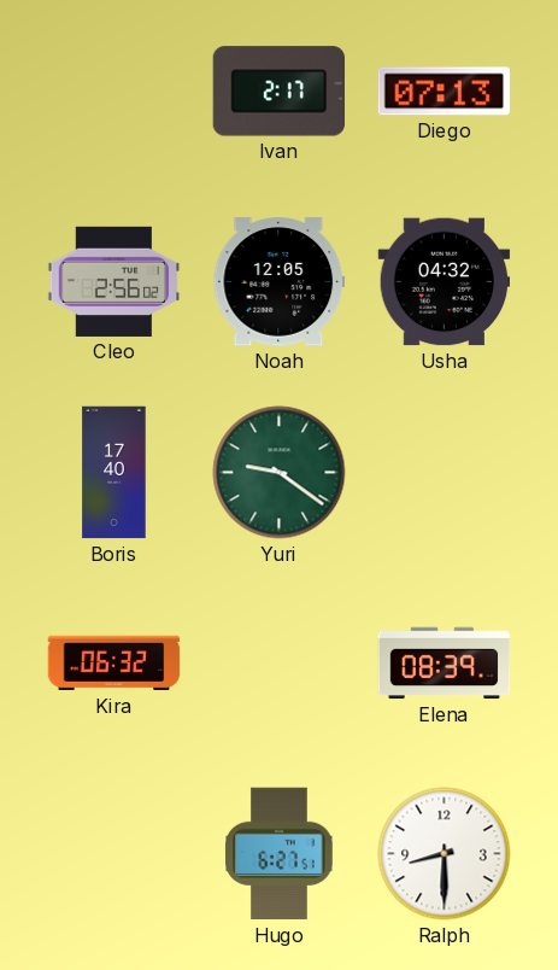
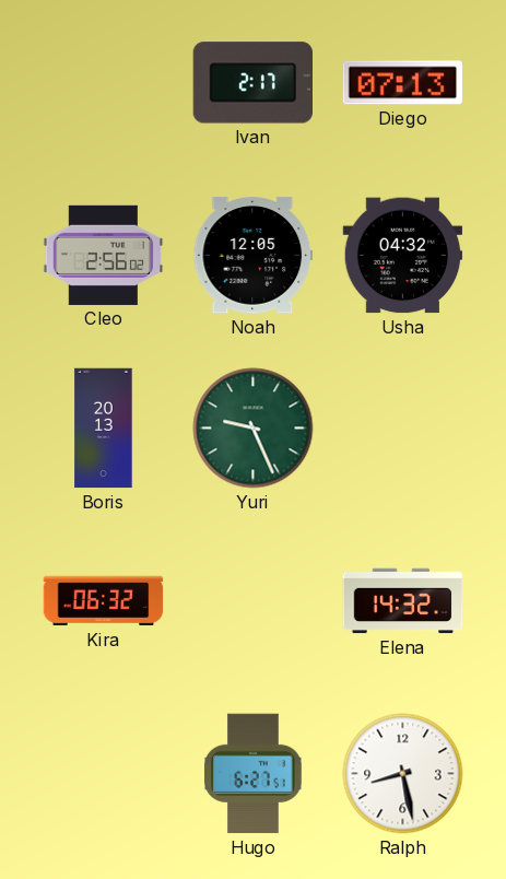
Boris: 17:40 -> 20:13
Yuri: 9:21 -> 9:26
Elena: 08:39 -> 14:32
Ralph: 8:30 -> 8:28
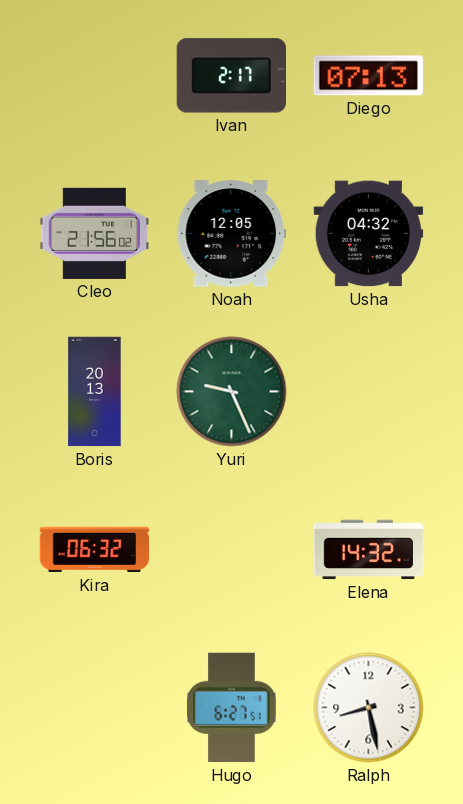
Cleo: 2:56 -> 21:56
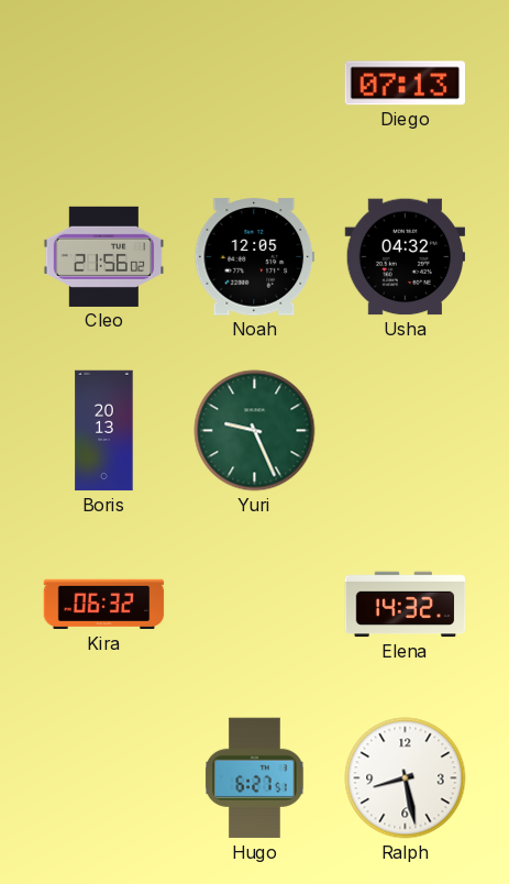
Ivan: 2:17 -> none
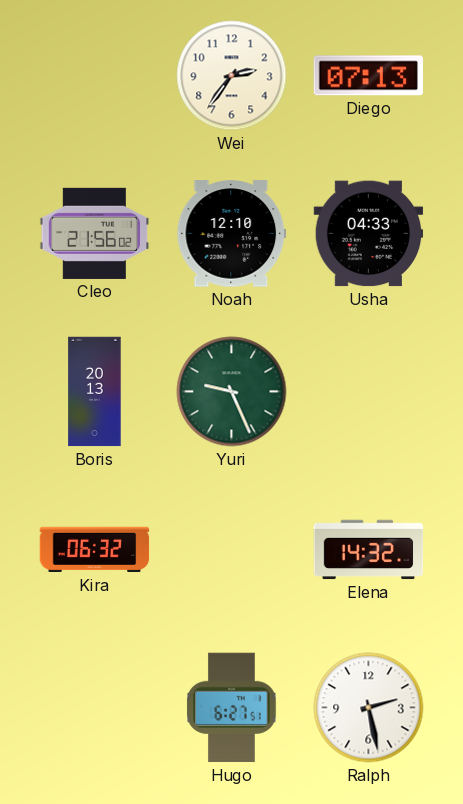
Wei: none -> 2:36
Noah: 12:05 -> 12:10
Usha: 04:32 -> 04:33
Ralph: 8:28 -> 2:28
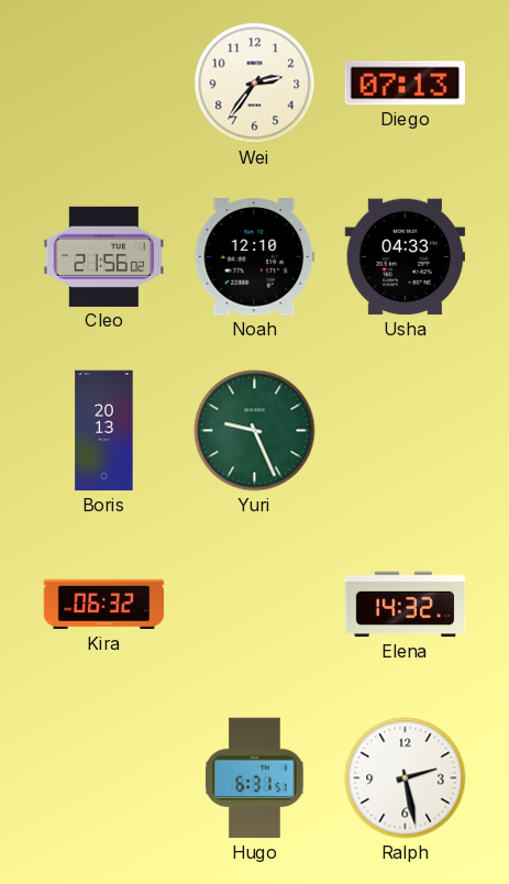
Hugo: 6:27 -> 6:31
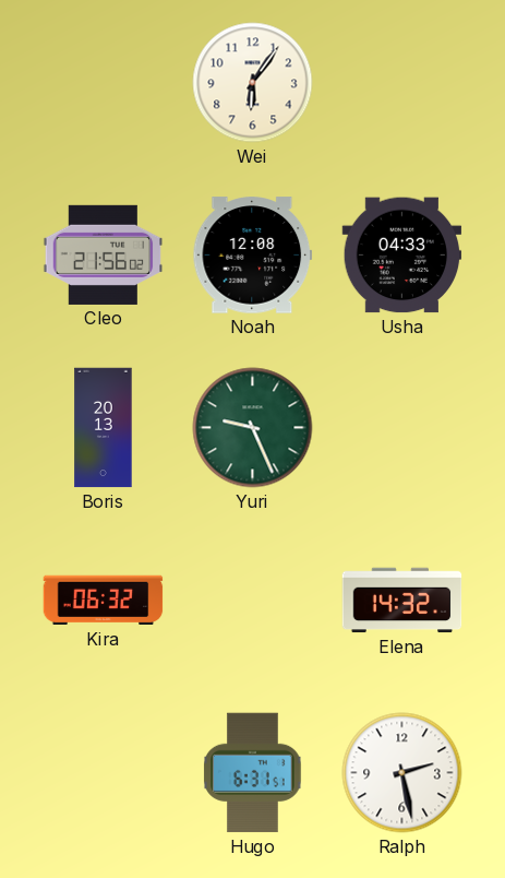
Wei: 2:36 -> 6:06
Diego: 07:13 -> none
Noah: 12:10 -> 12:08
